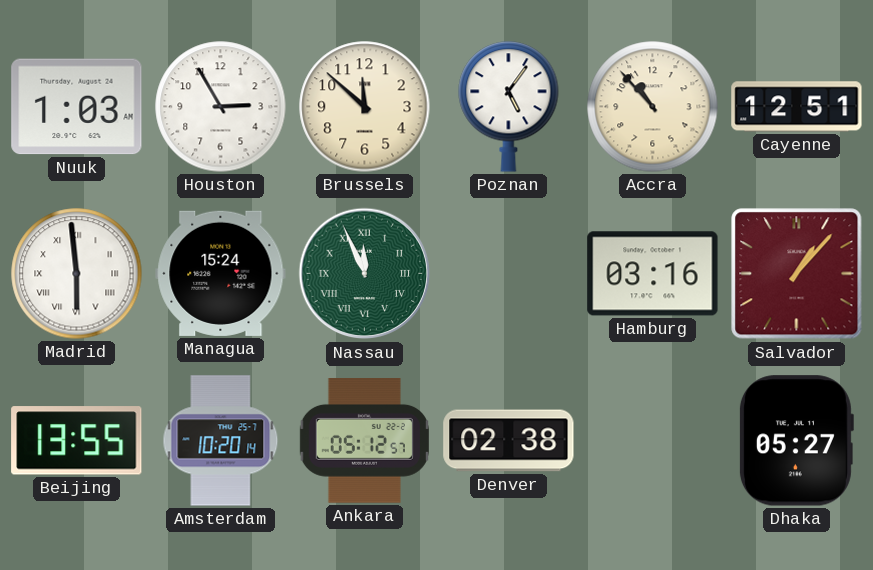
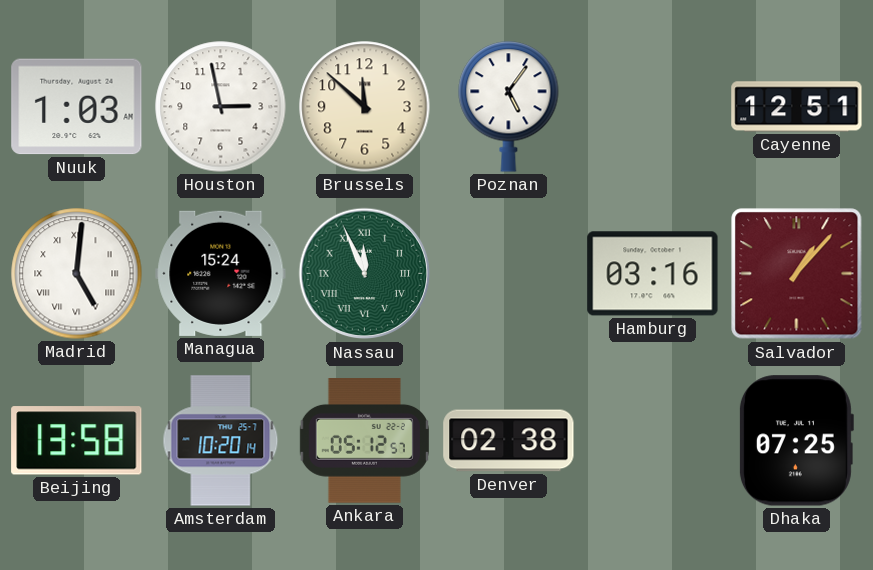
Houston: 2:55 -> 2:58
Accra: 10:53 -> none
Madrid: 5:59 -> 5:01
Beijing: 13:55 -> 13:58
Dhaka: 05:27 -> 07:25
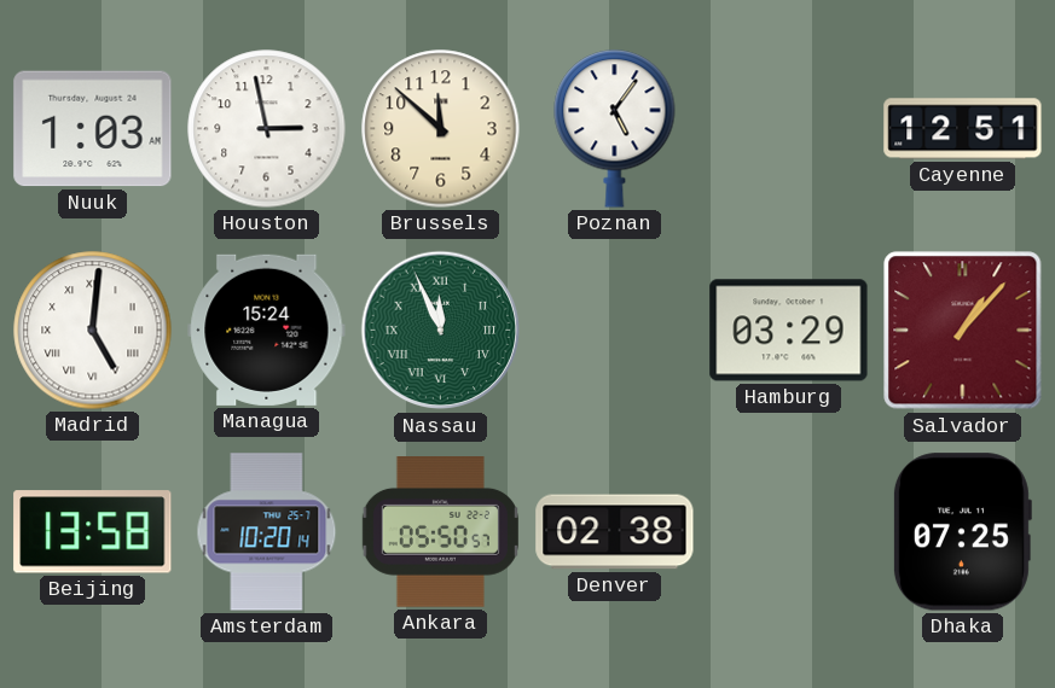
Hamburg: 03:16 -> 03:29
Ankara: 05:12 -> 05:50
